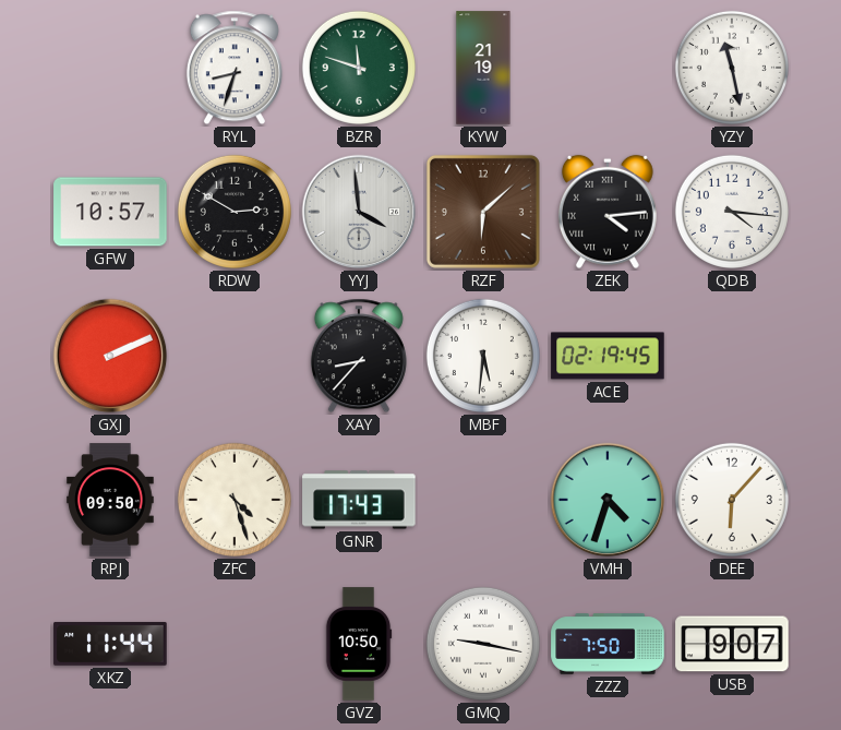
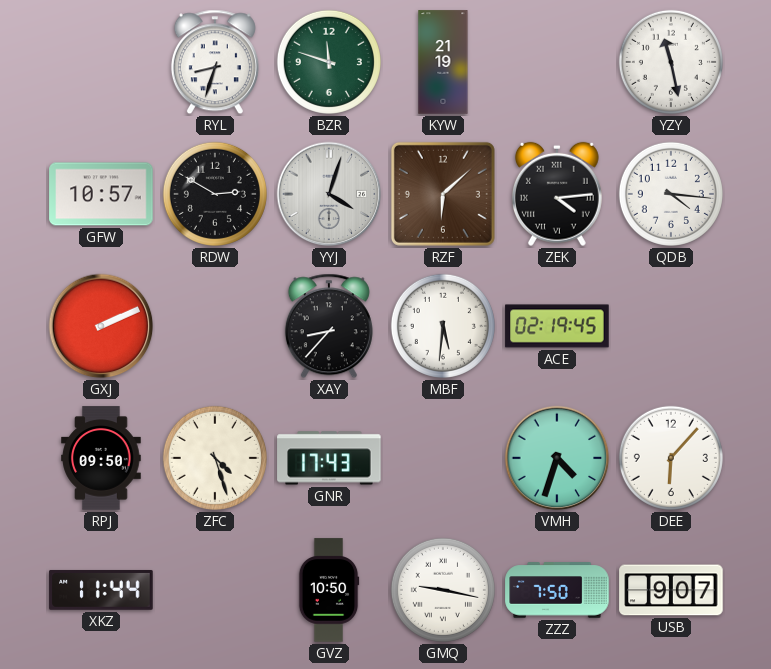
YYJ: 3:59 -> 4:03
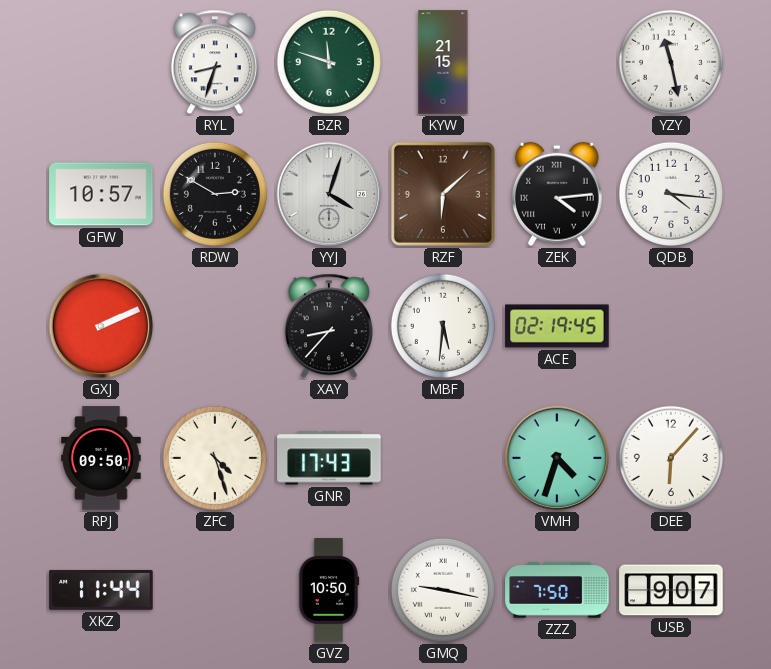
KYW: 21:19 -> 21:15
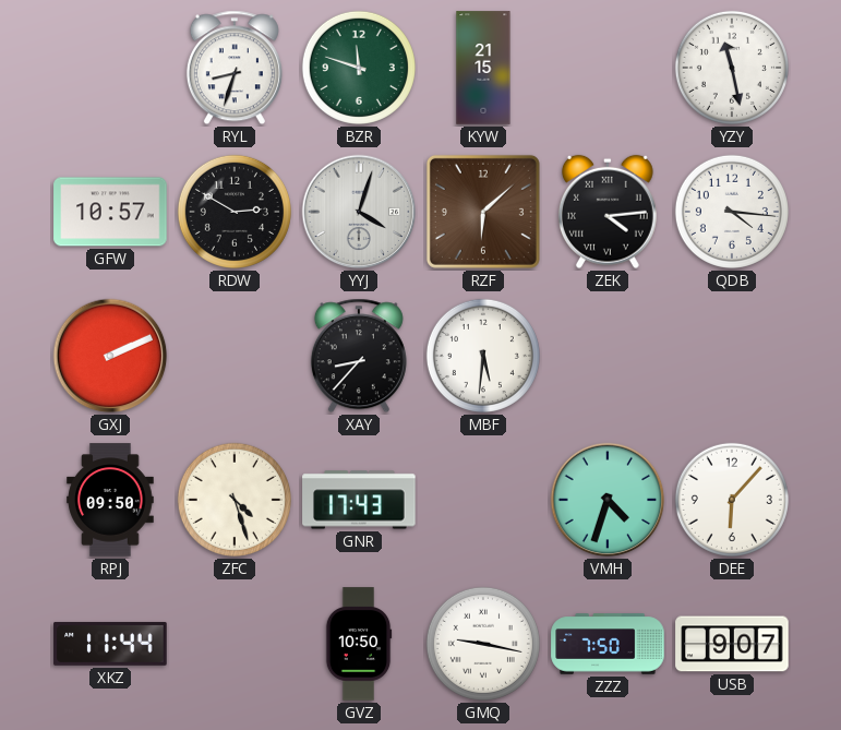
ACE: 02:19 -> none
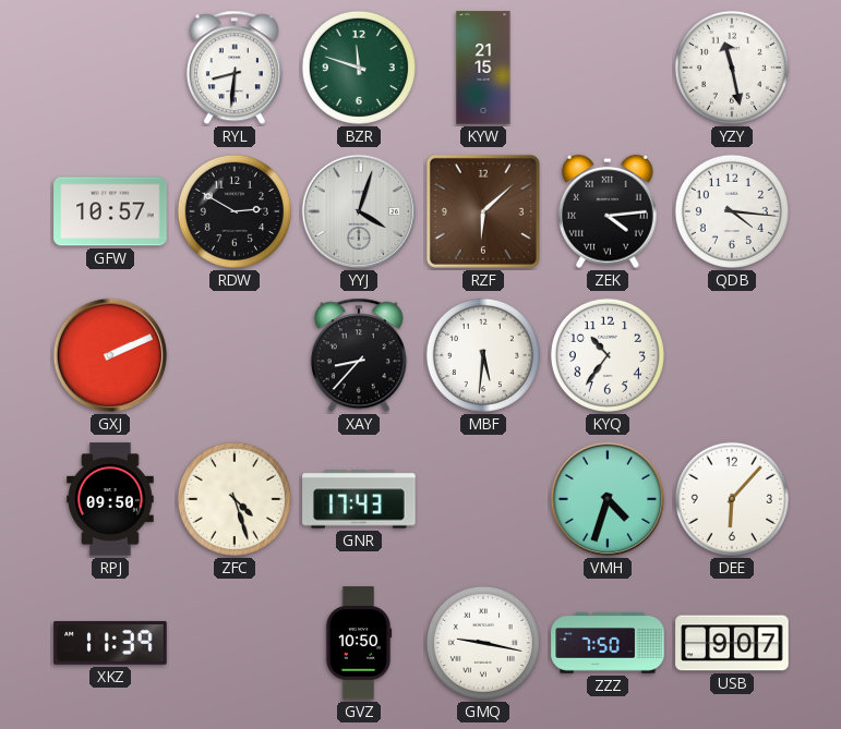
RYL: 8:33 -> 8:31
KYQ: none -> 10:36
XKZ: 11:44 -> 11:39
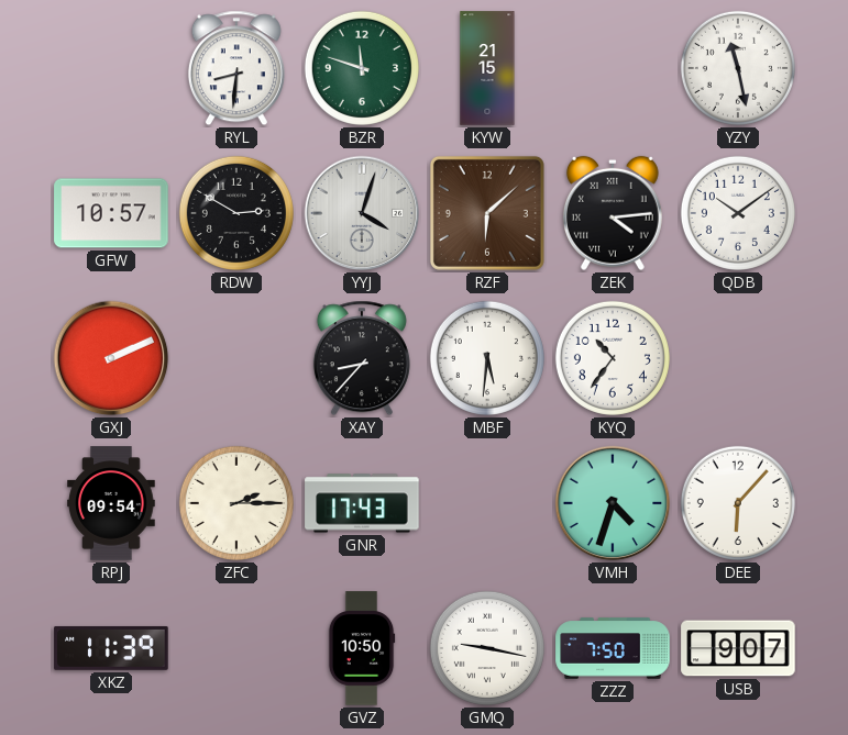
QDB: 4:16 -> 10:09
RPJ: 09:50 -> 09:54
ZFC: 4:27 -> 2:15
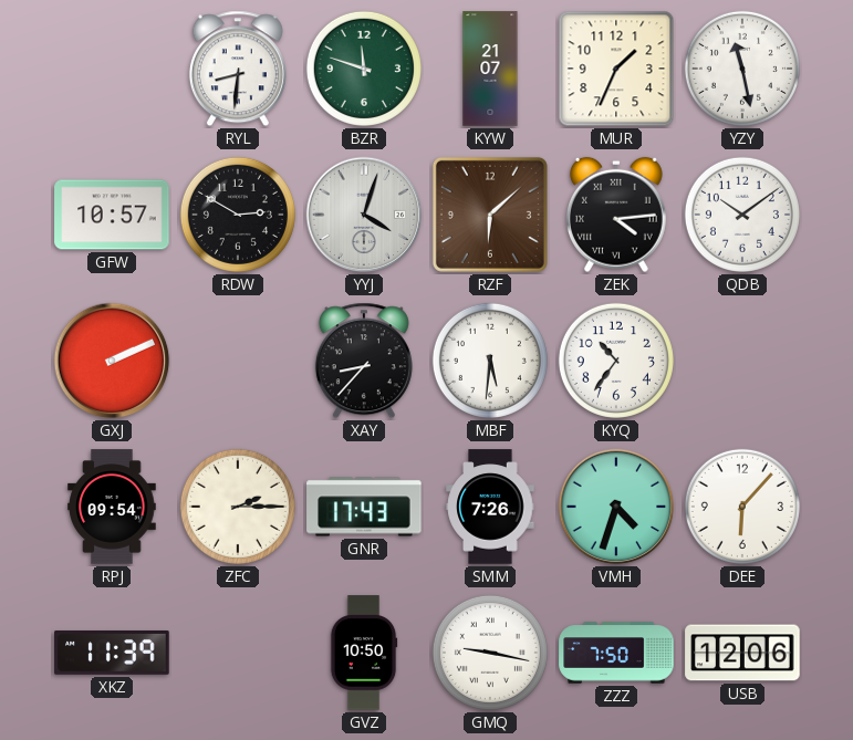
KYW: 21:15 -> 21:07
MUR: none -> 1:34
SMM: none -> 7:26
USB: 9:07 -> 12:06
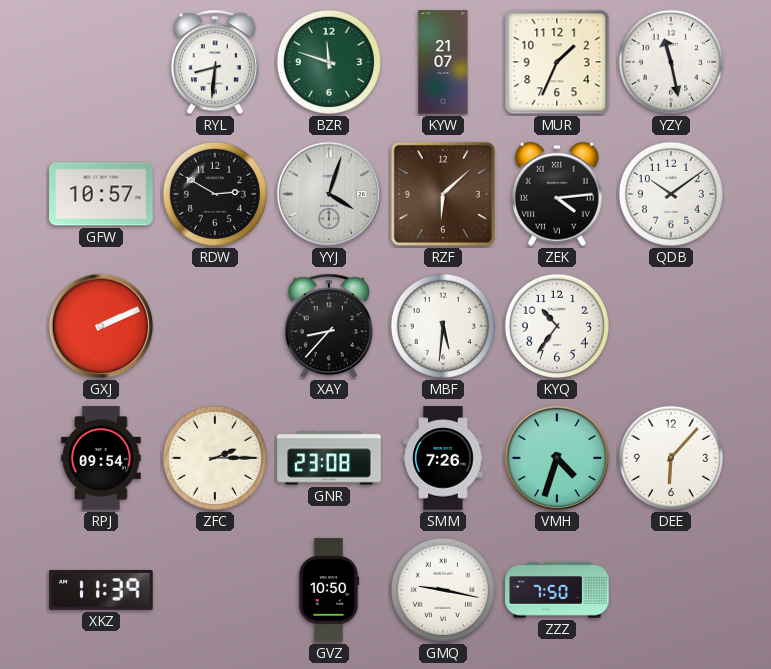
GNR: 17:43 -> 23:08
USB: 12:06 -> none
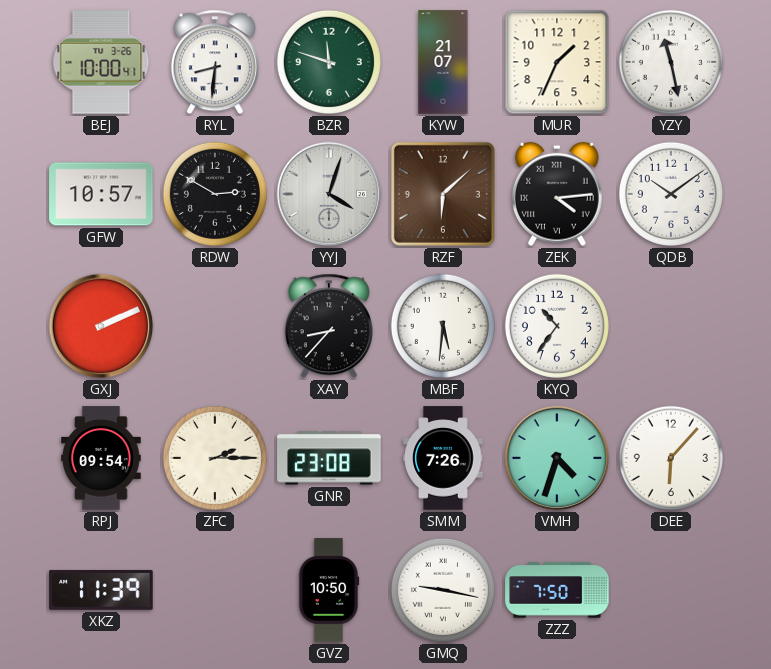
BEJ: none -> 10:00
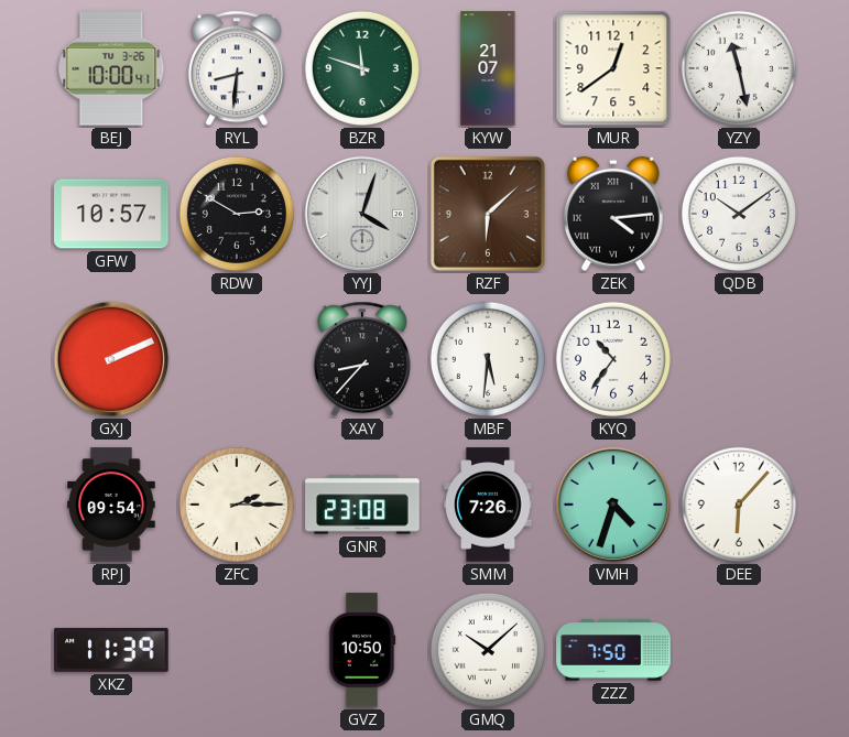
MUR: 1:34 -> 12:39
GMQ: 9:17 -> 10:08
